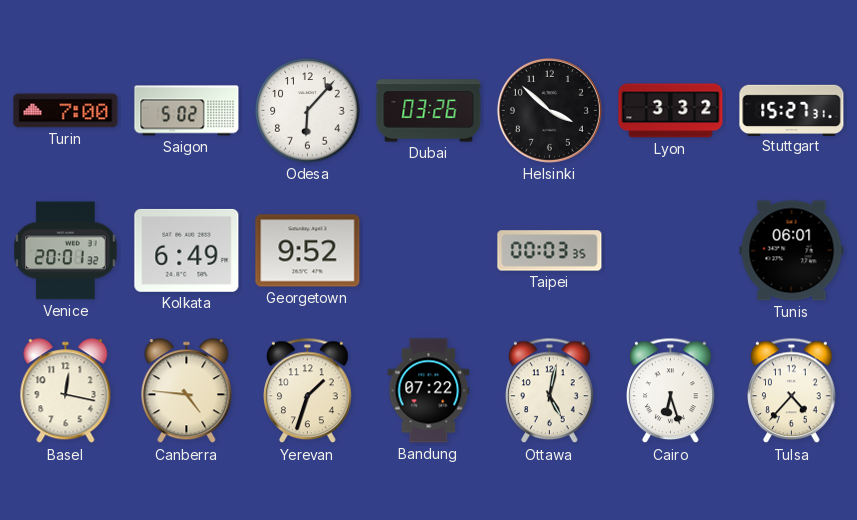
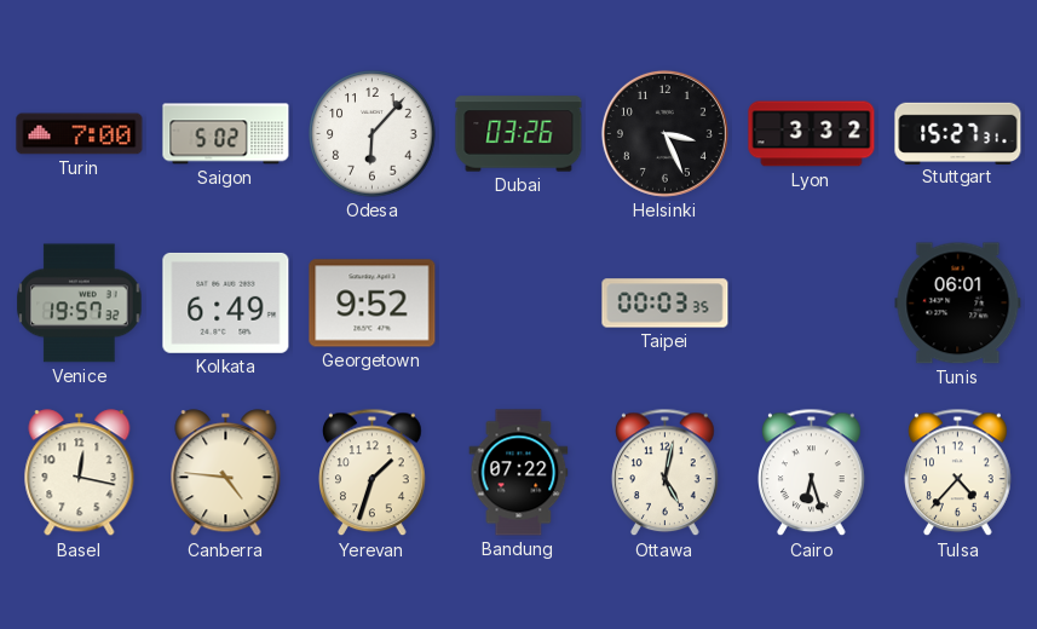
Helsinki: 3:52 -> 3:26
Venice: 20:01 -> 19:57
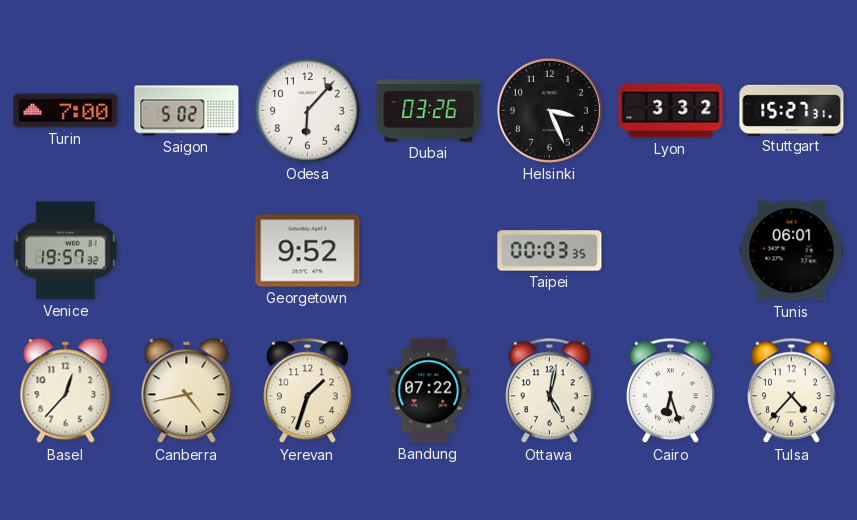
Kolkata: 6:49 -> none
Basel: 12:17 -> 12:37
Canberra: 4:46 -> 4:43
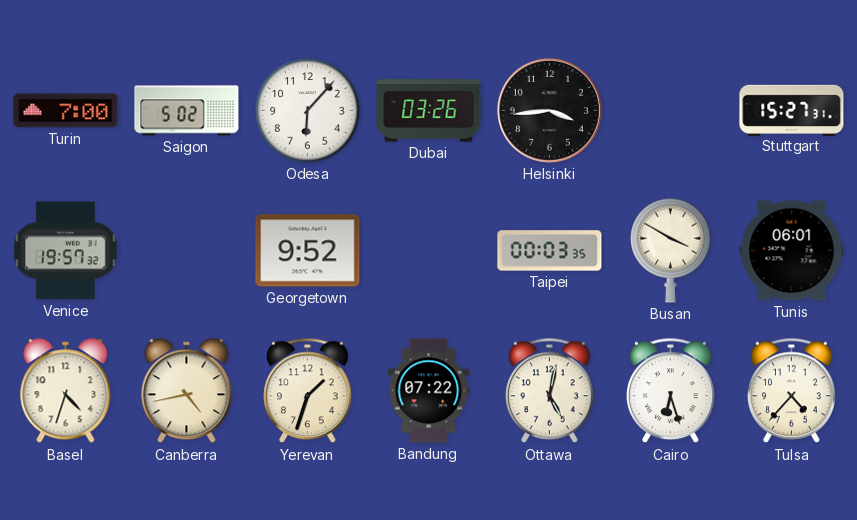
Helsinki: 3:26 -> 3:44
Lyon: 3:32 -> none
Busan: none -> 3:50
Basel: 12:37 -> 4:33
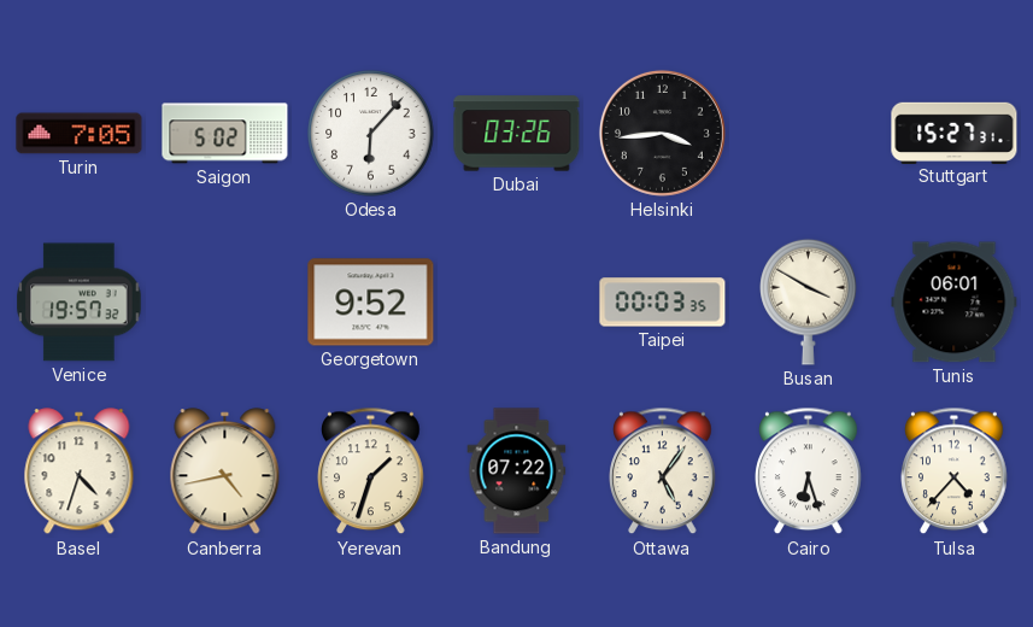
Turin: 7:00 -> 7:05
Ottawa: 5:02 -> 5:06
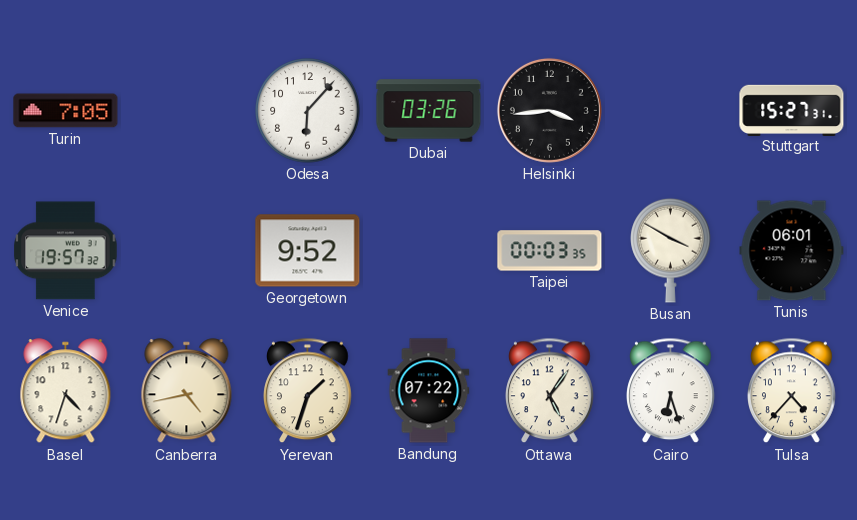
Saigon: 5:02 -> none
